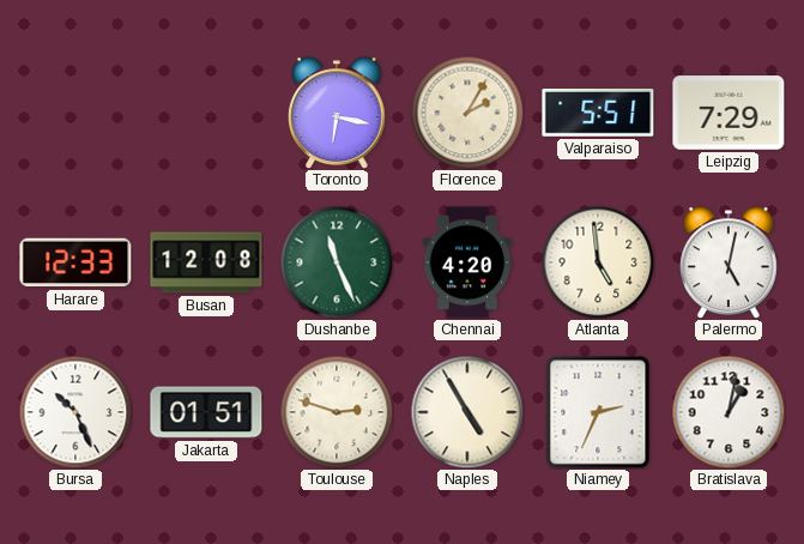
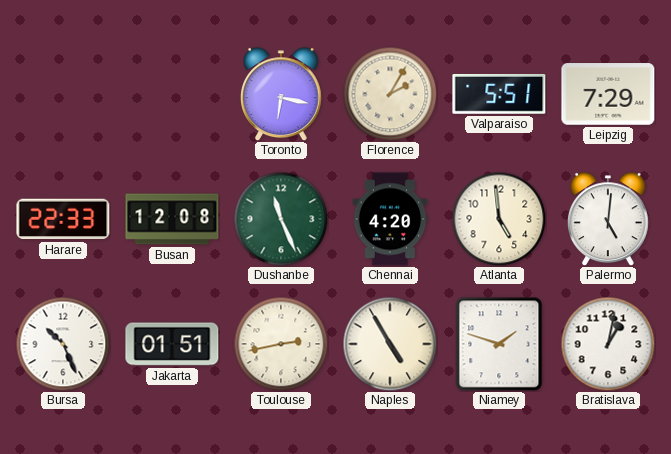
Harare: 12:33 -> 22:33
Palermo: 5:02 -> 5:01
Toulouse: 2:48 -> 2:43
Niamey: 2:34 -> 1:48
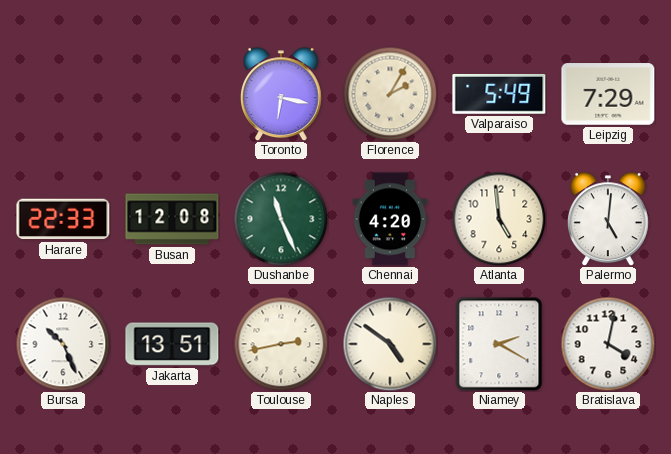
Valparaiso: 5:51 -> 5:49
Jakarta: 01:51 -> 13:51
Naples: 4:55 -> 4:51
Niamey: 1:48 -> 2:20
Bratislava: 1:02 -> 4:02
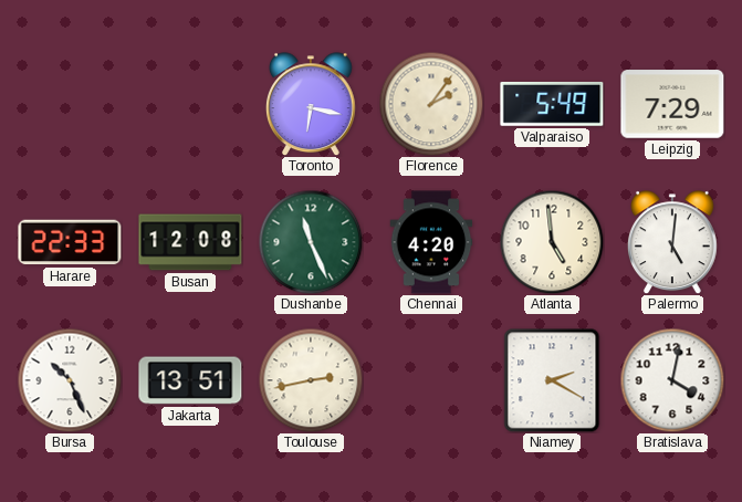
Florence: 2:05 -> 2:06
Naples: 4:51 -> none
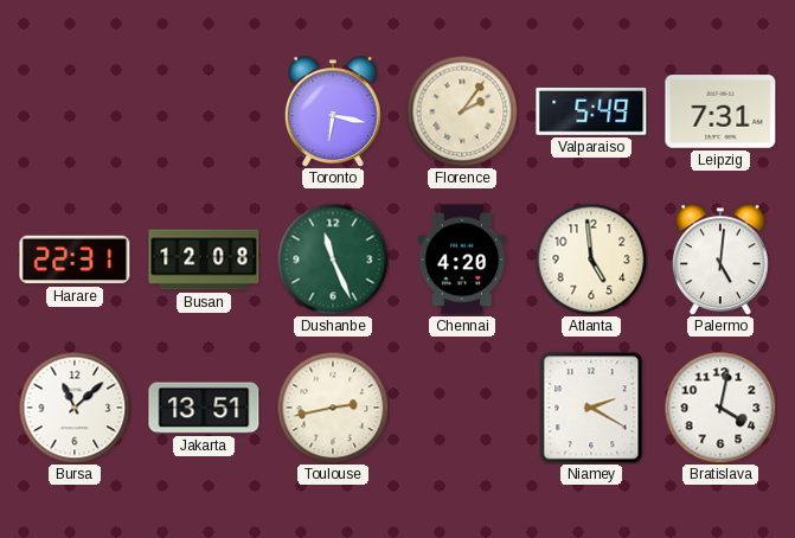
Leipzig: 7:29 -> 7:31
Harare: 22:33 -> 22:31
Bursa: 10:26 -> 11:08
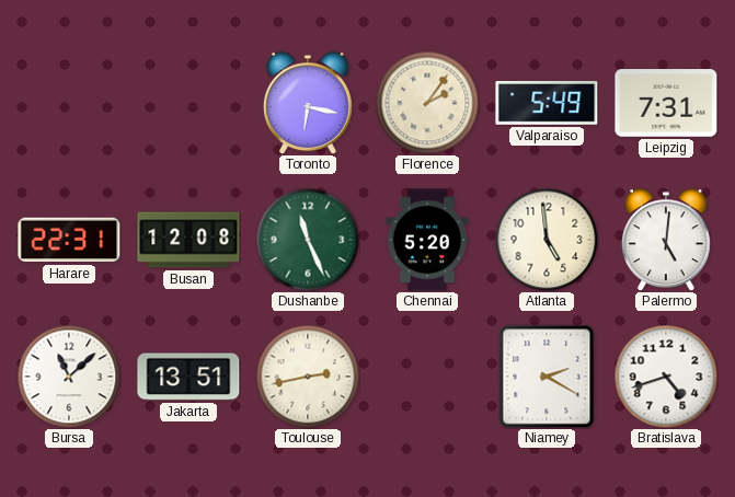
Chennai: 4:20 -> 5:20
Bratislava: 4:02 -> 4:42
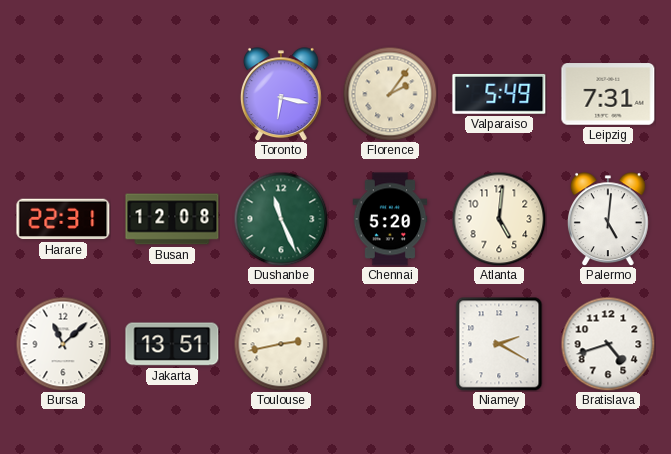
Atlanta: 4:59 -> 5:01
